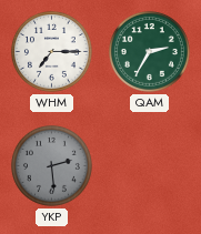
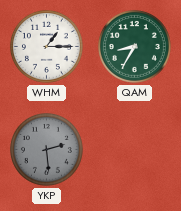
WHM: 7:15 -> 1:15
QAM: 2:35 -> 8:35
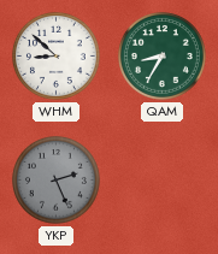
WHM: 1:15 -> 8:52
YKP: 2:29 -> 2:26
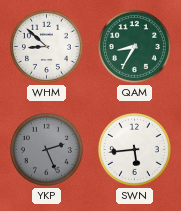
SWN: none -> 5:44
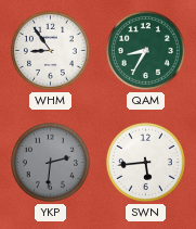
WHM: 8:52 -> 8:54
YKP: 2:26 -> 2:31
